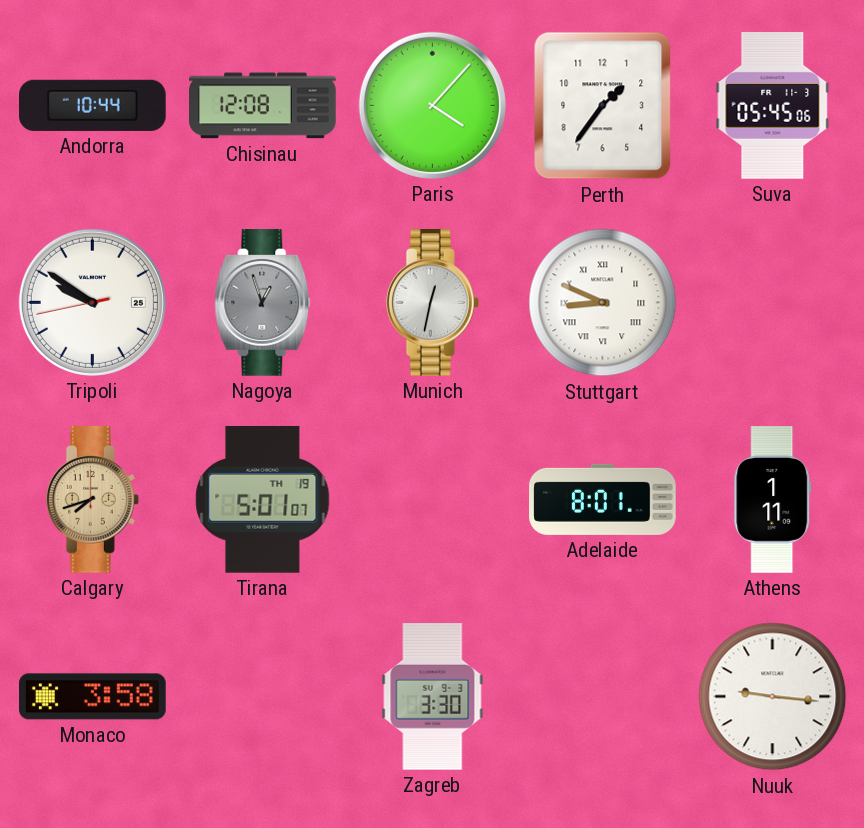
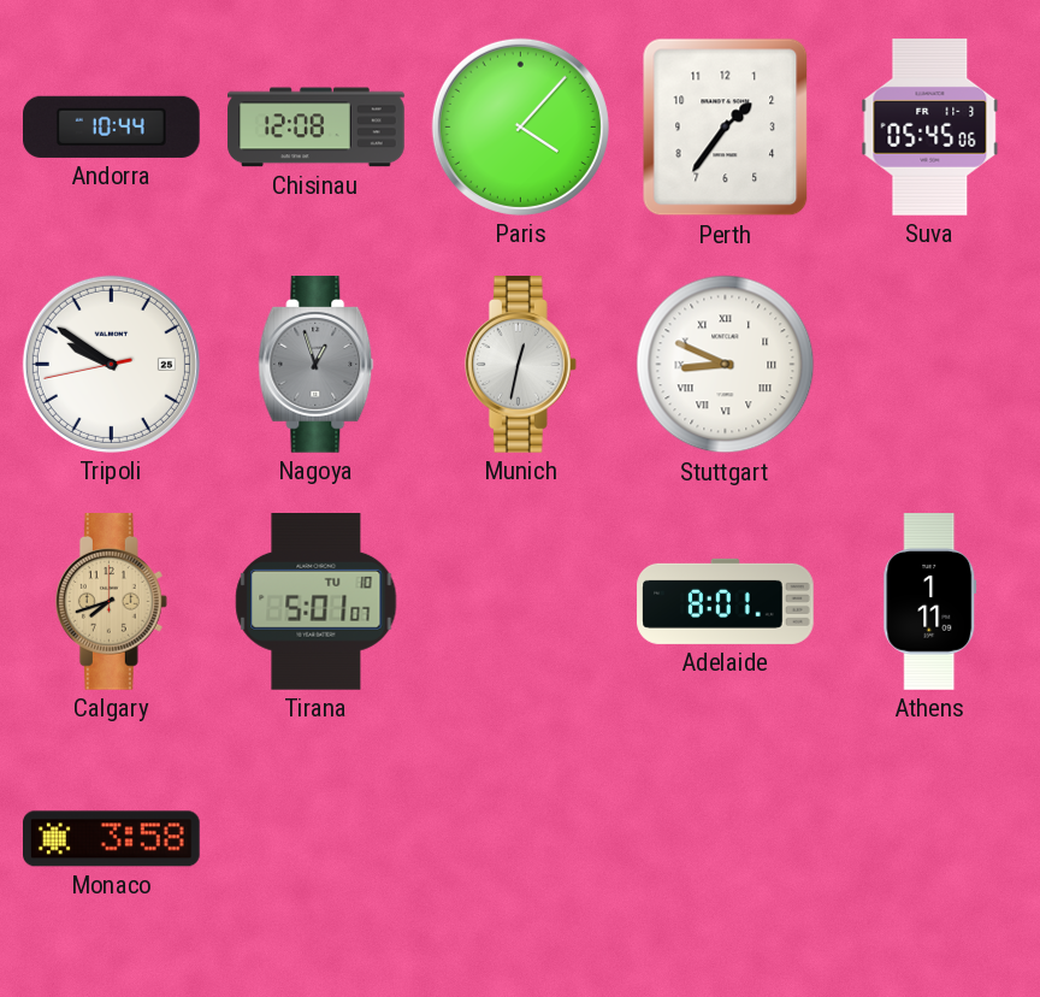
Tirana date: TH 19 -> TU 10
Zagreb: 3:30 -> none
Nuuk: 9:16 -> none
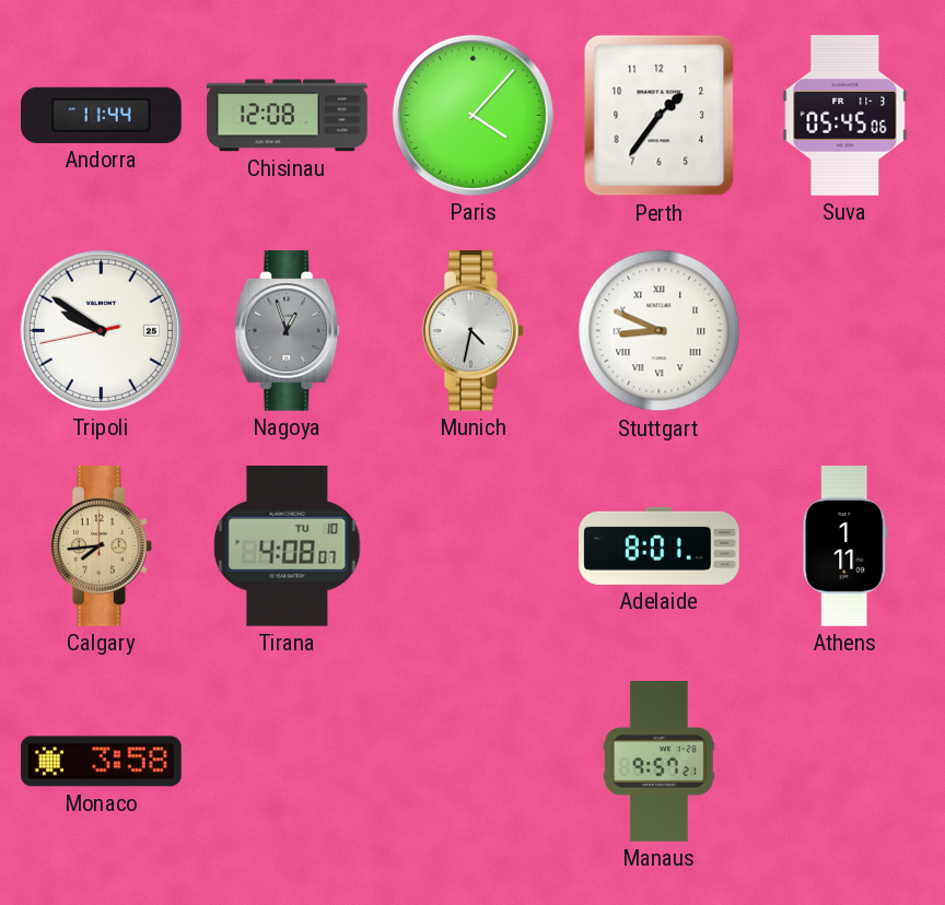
Andorra: 10:44 -> 11:44
Munich: 12:32 -> 4:32
Calgary: 7:42 -> 7:44
Tirana: 5:01 -> 4:08
Manaus: none -> 9:57
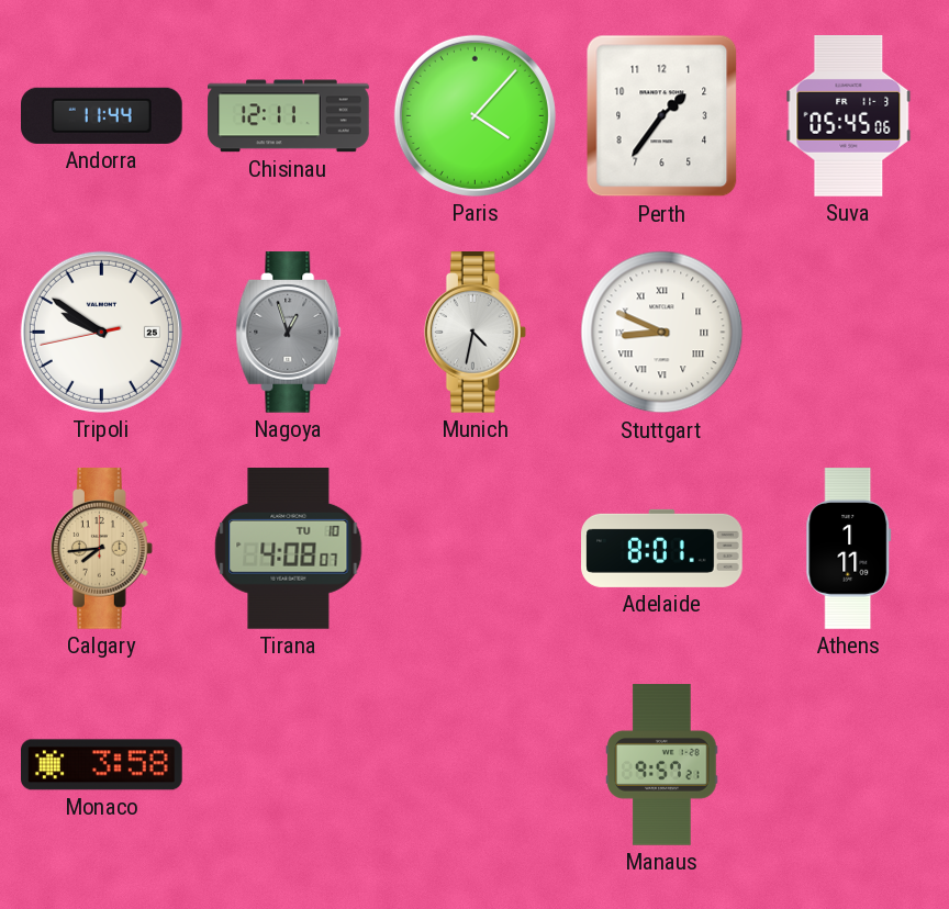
Chisinau: 12:08 -> 12:11
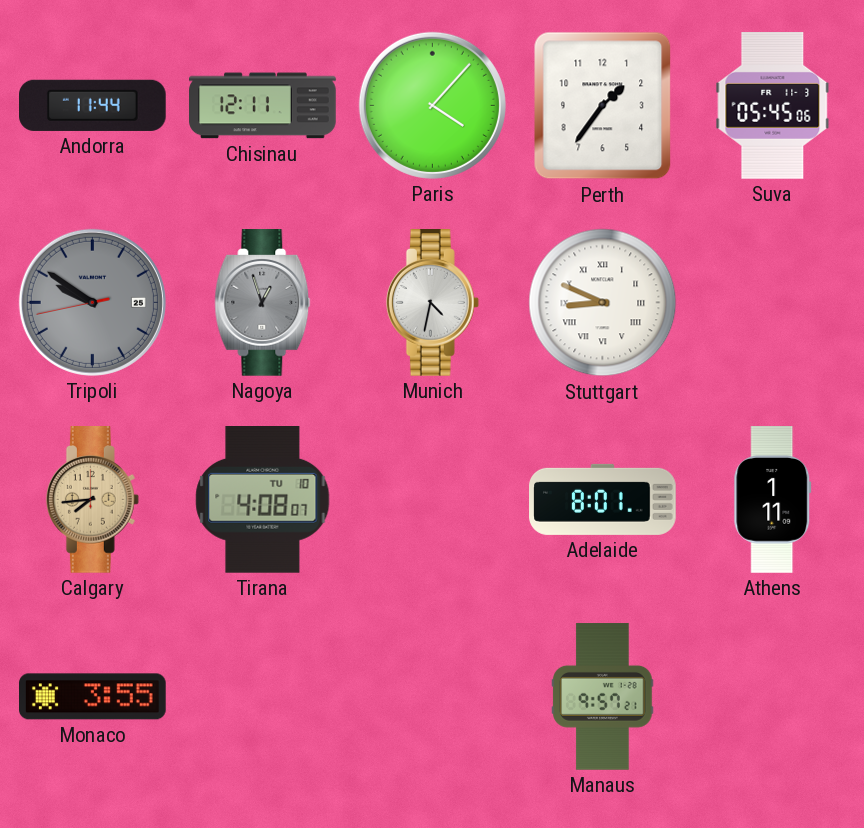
Tripoli dial: white -> grey
Monaco: 3:58 -> 3:55
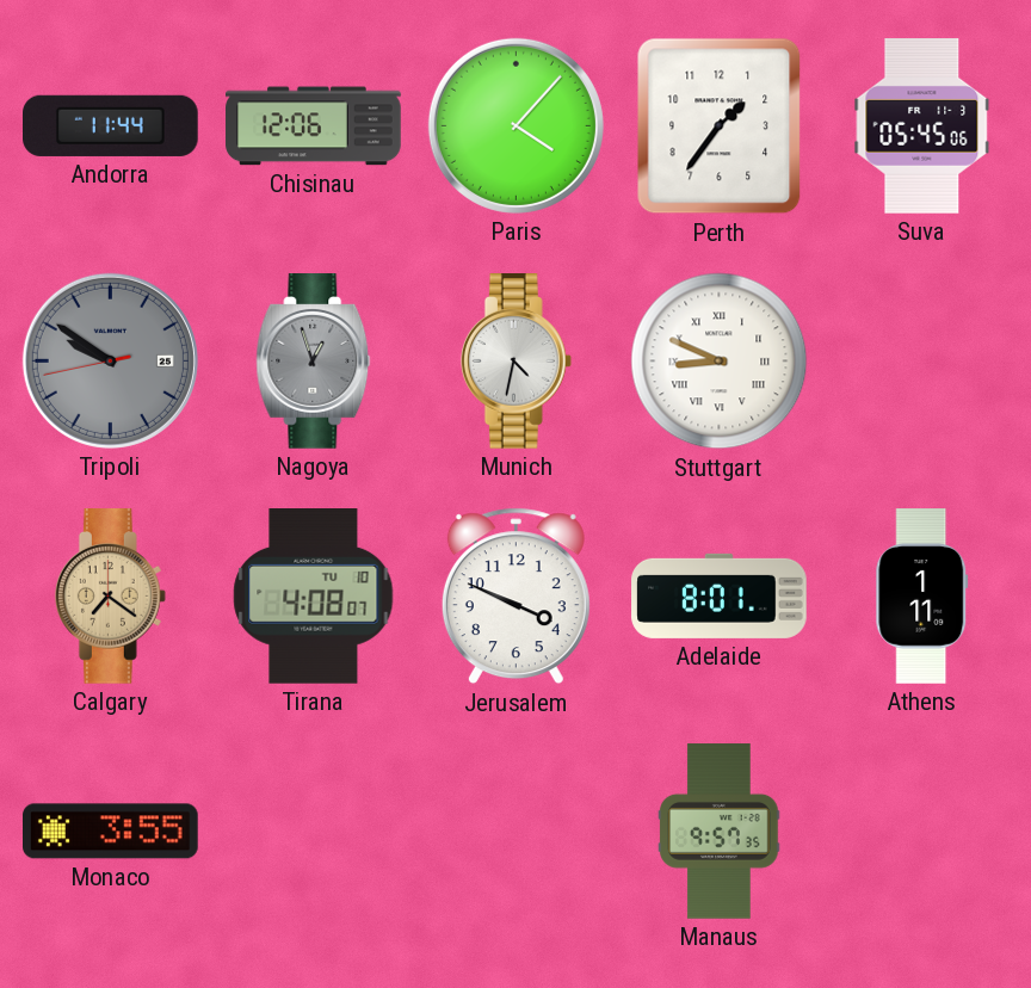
Chisinau: 12:11 -> 12:06
Calgary: 7:44 -> 7:21
Jerusalem: none -> 3:49
Manaus: 9:57:21 -> 9:57:35
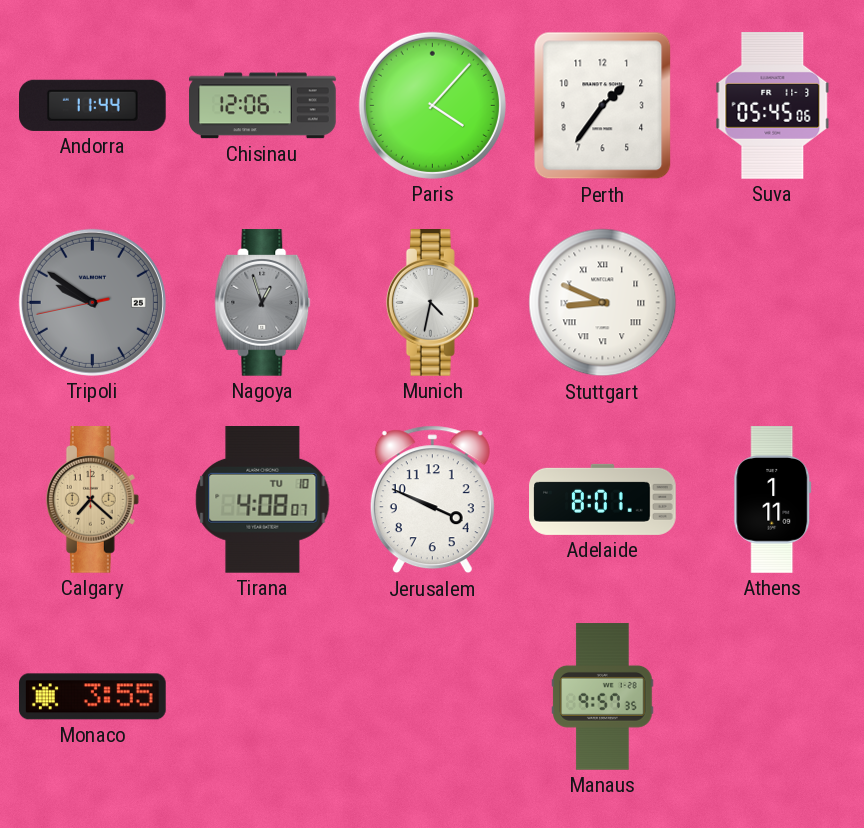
Calgary: 7:21 -> 7:22
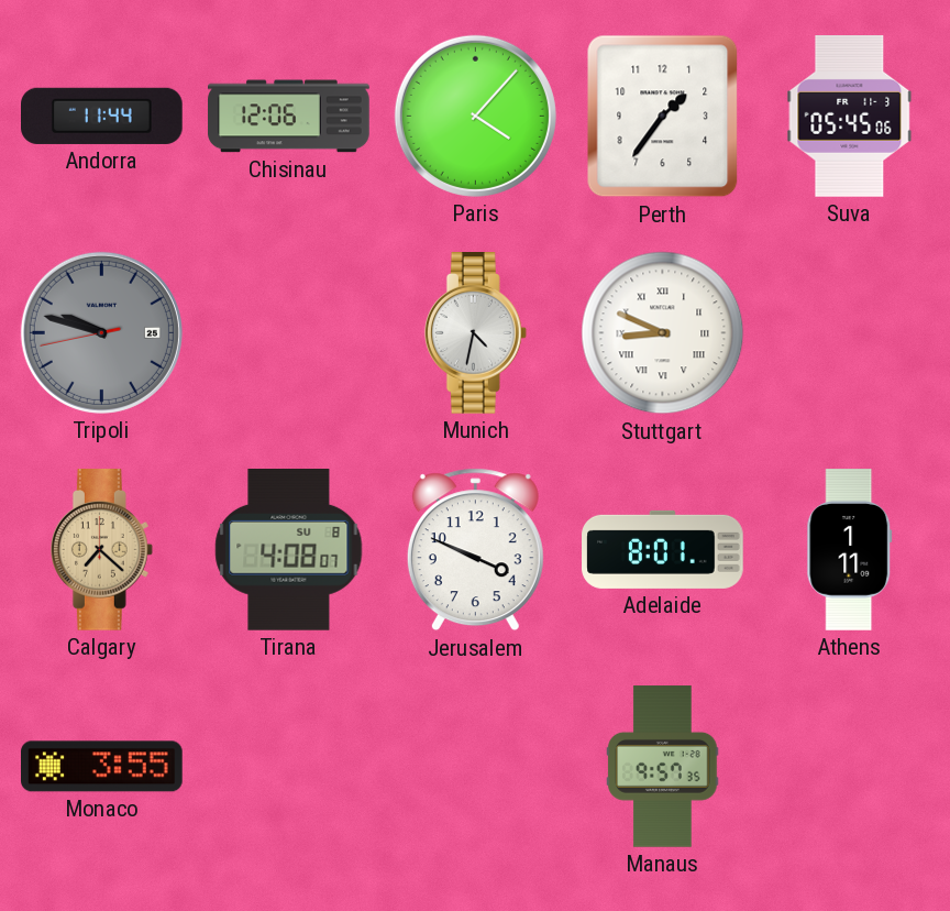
Tripoli: 9:50 -> 9:47
Nagoya: 12:57 -> none
Tirana date: TU 10 -> SU 8
